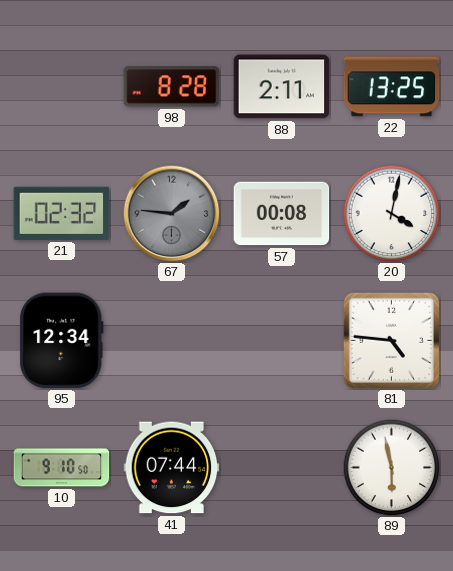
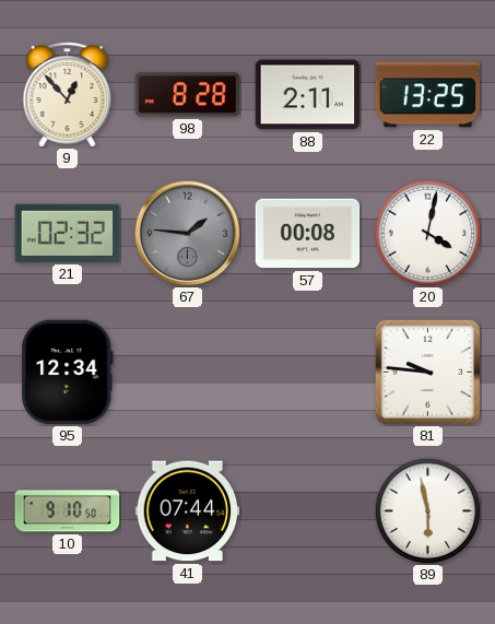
9: none -> 12:53
81: 4:46 -> 9:46
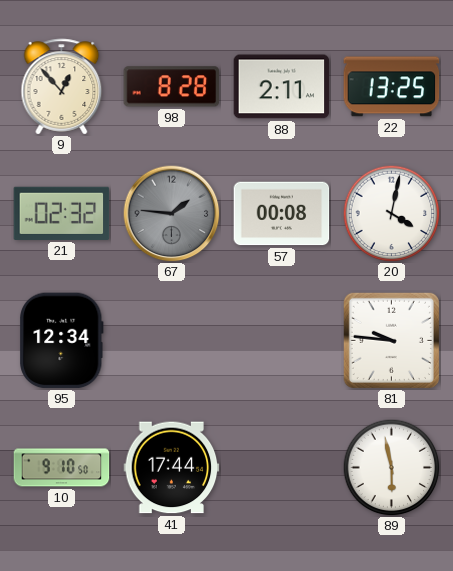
41: 07:44 -> 17:44
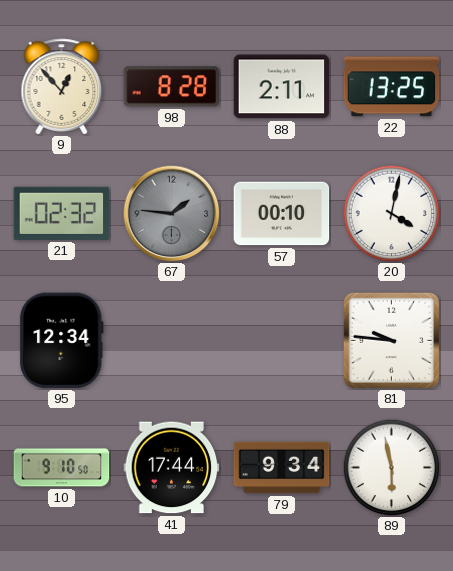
57: 00:08 -> 00:10
79: none -> 9:34
